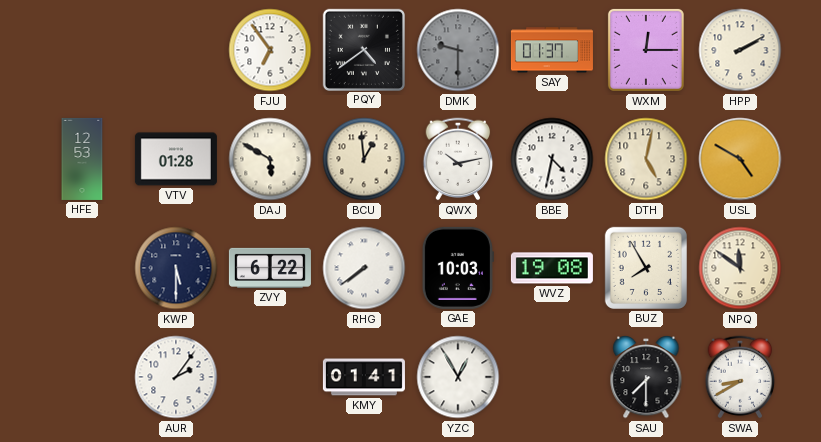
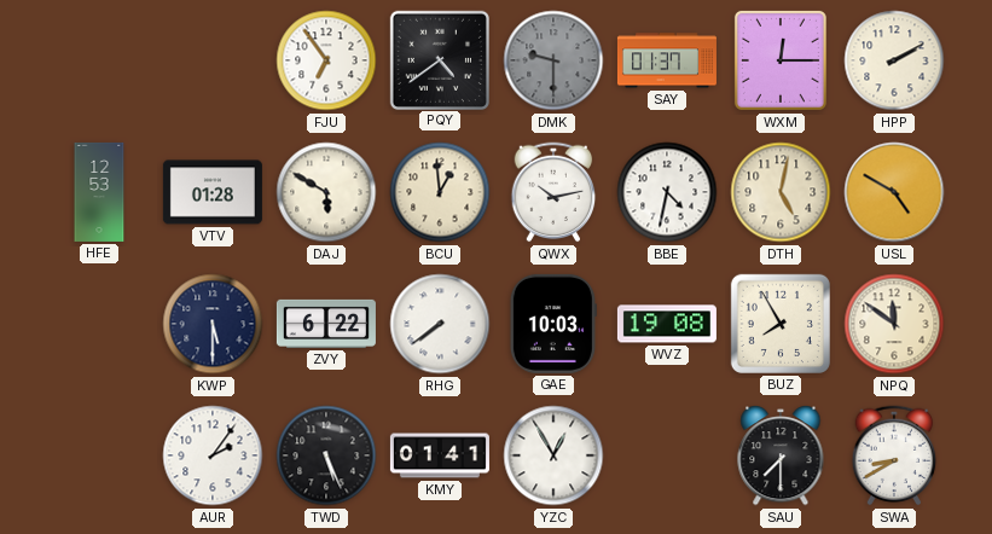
TWD: none -> 5:26
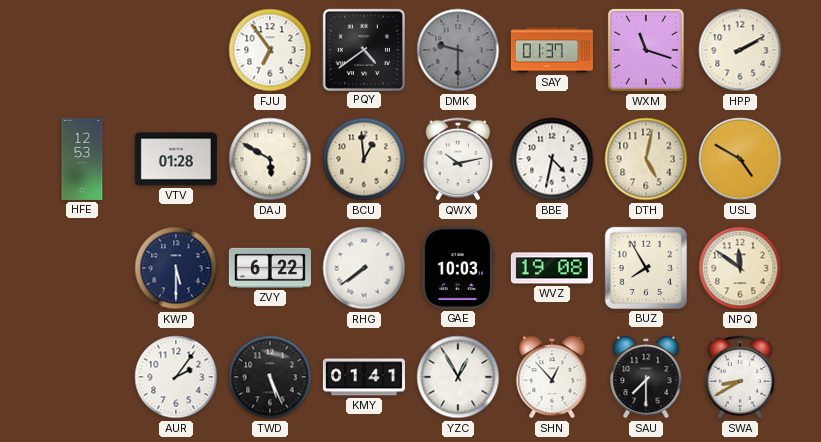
WXM: 12:15 -> 11:18
SHN: none -> 12:53
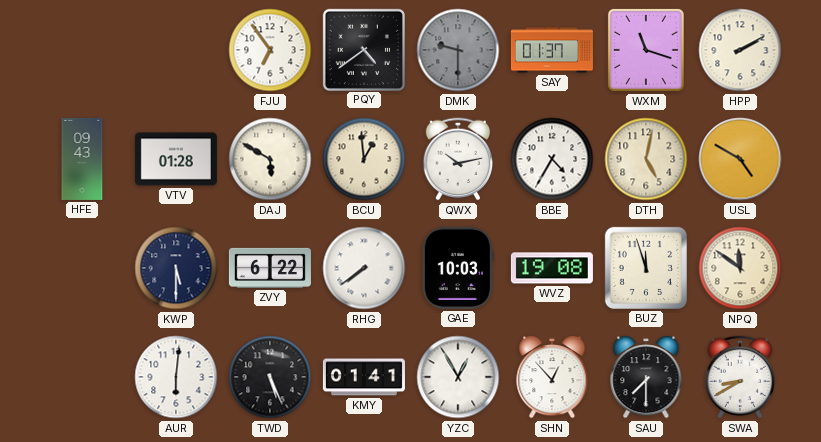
HFE: 12:53 -> 09:43
BBE: 4:32 -> 4:35
BUZ: 7:55 -> 11:57
AUR: 2:06 -> 6:01
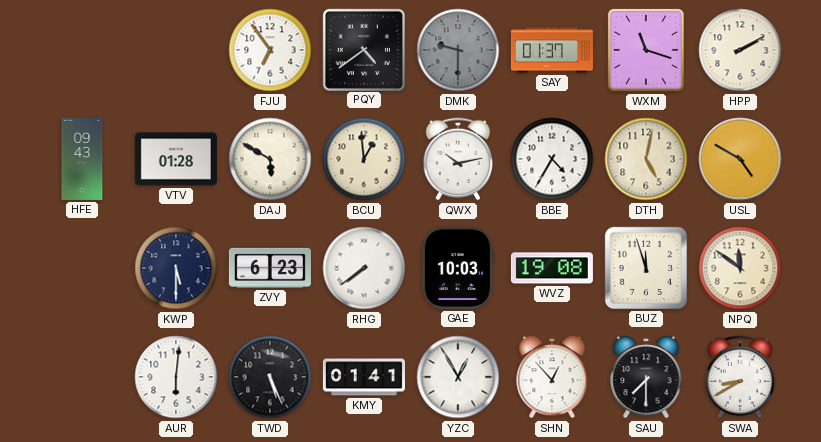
ZVY: 6:22 -> 6:23
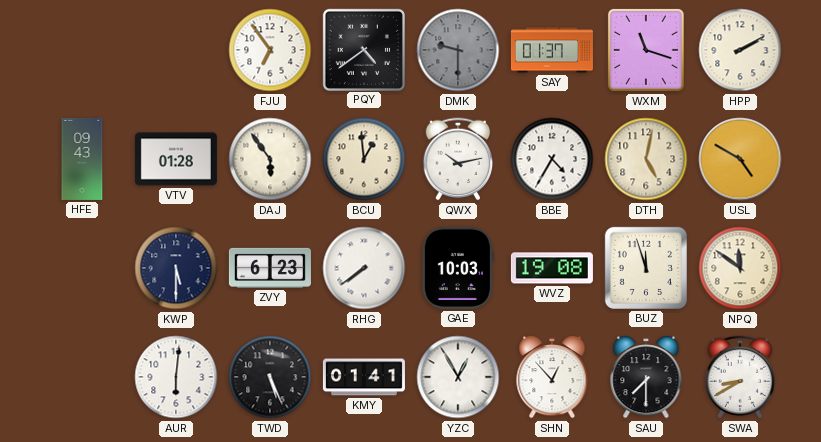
DAJ: 5:50 -> 5:54
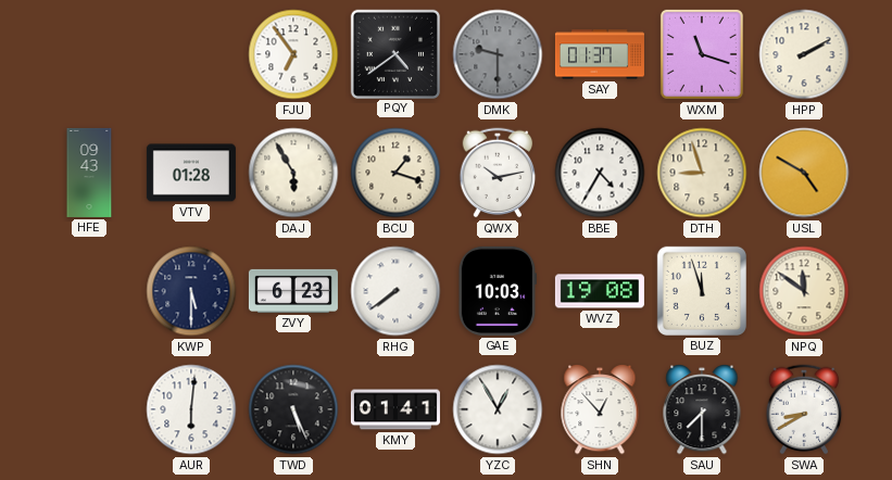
DAJ: 5:54 -> 5:55
BCU: 12:59 -> 1:18
DTH: 5:02 -> 8:57
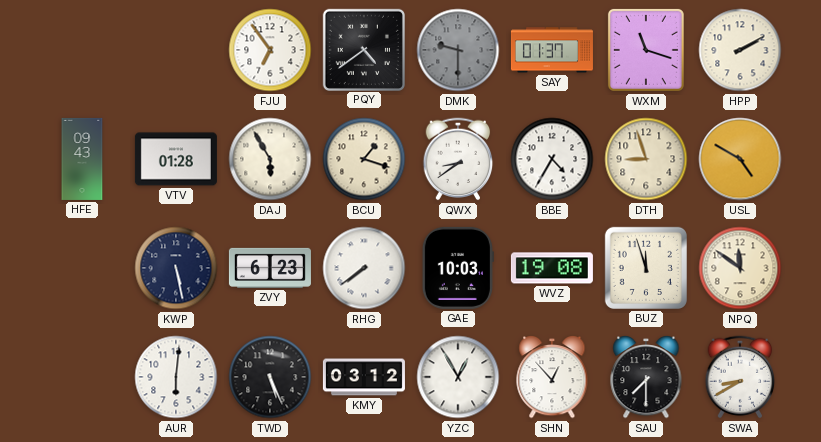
QWX: 10:13 -> 8:39
KWP: 5:30 -> 5:28
KMY: 01:41 -> 03:12
